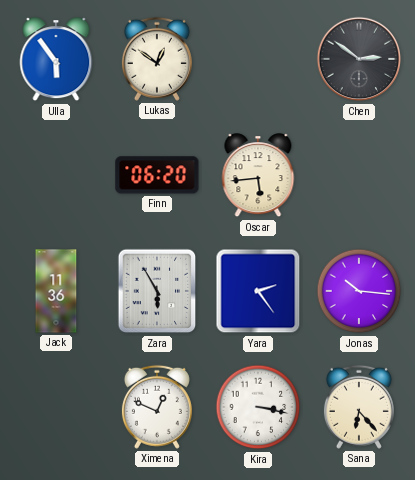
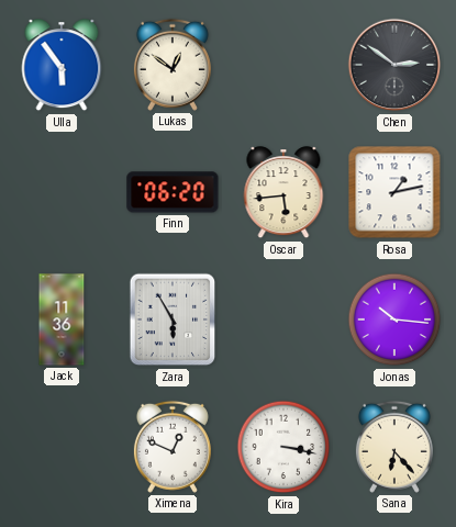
Rosa: none -> 1:13
Yara: 2:24 -> none
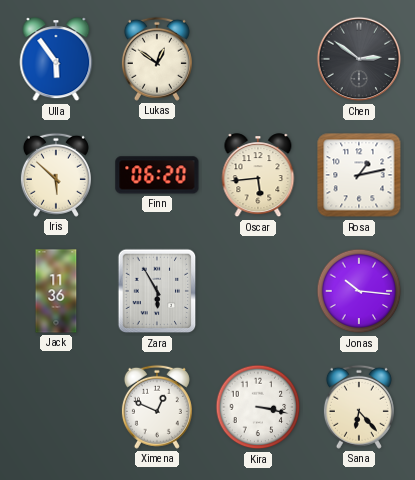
Iris: none -> 5:52
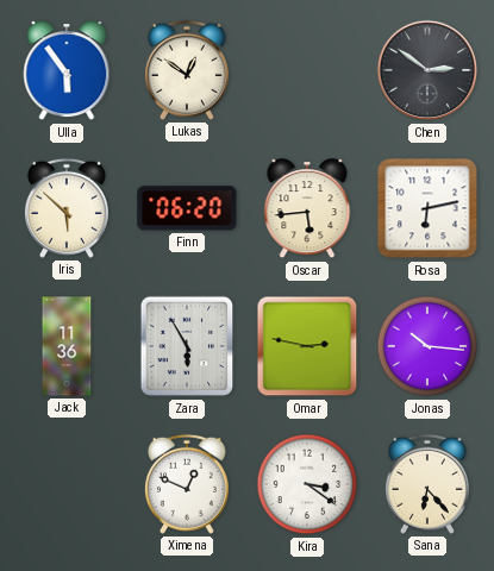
Rosa: 1:13 -> 6:13
Omar: none -> 2:47
Kira: 3:17 -> 3:21
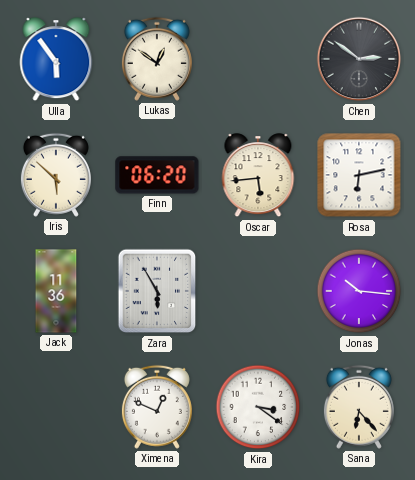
Omar: 2:47 -> none
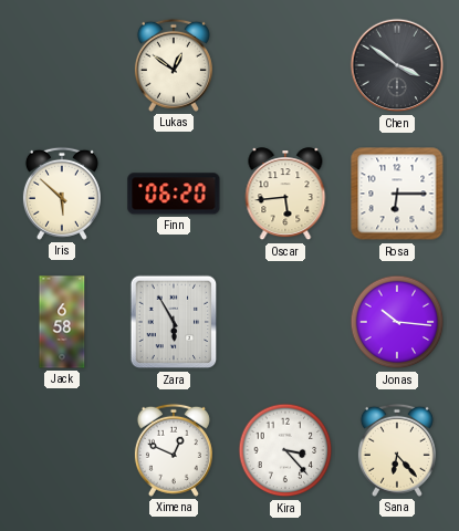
Ulla: 5:54 -> none
Chen: 2:51 -> 3:51
Rosa: 6:13 -> 6:15
Jack: 11:36 -> 6:58
Kira: 3:21 -> 3:23
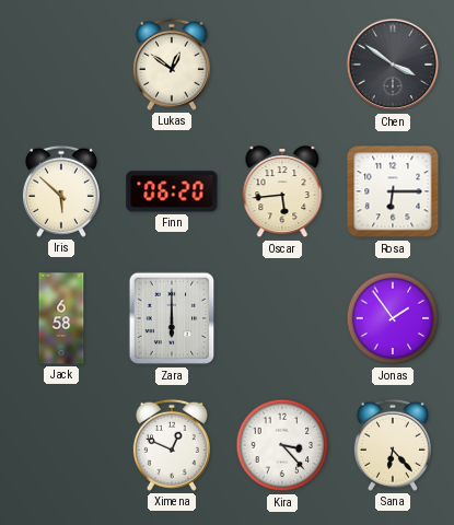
Zara: 5:55 -> 6:00
Jonas: 10:16 -> 1:54
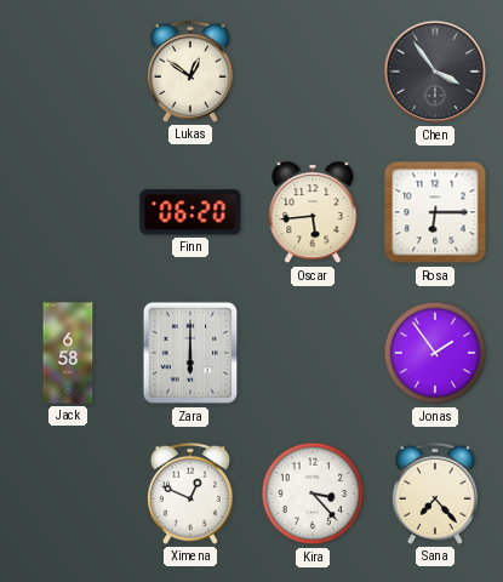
Chen: 3:51 -> 3:54
Iris: 5:52 -> none
Sana: 6:23 -> 7:23
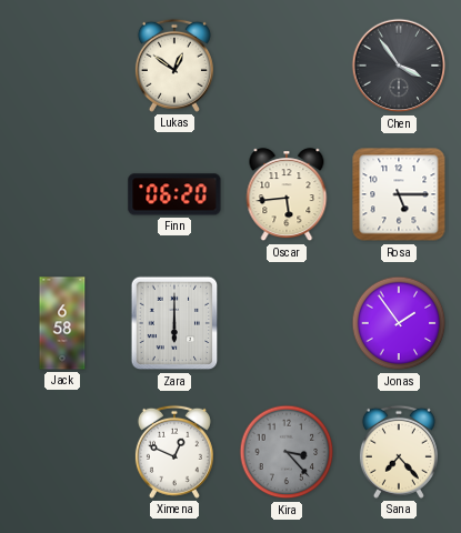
Rosa: 6:15 -> 5:15
Kira dial: white -> grey
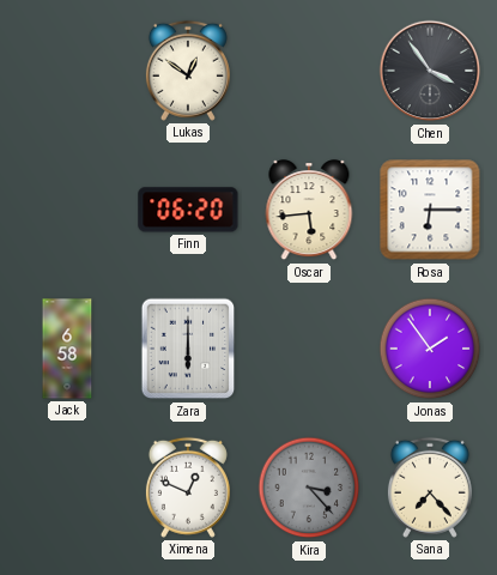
Rosa: 5:15 -> 6:15
